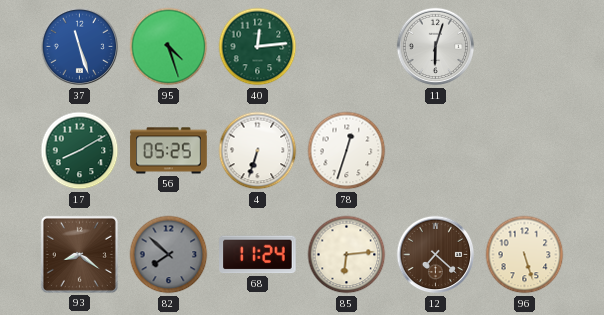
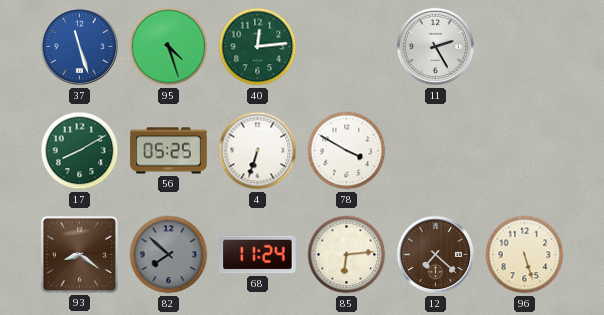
11: 6:03 -> 2:25
78: 12:33 -> 3:50
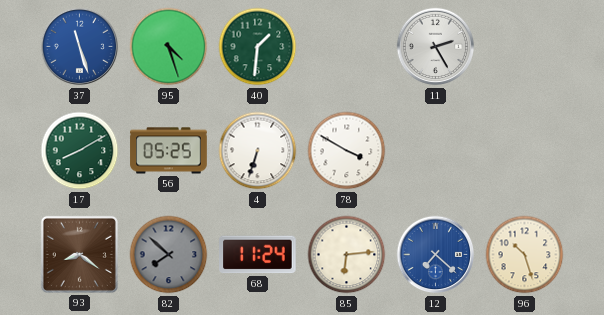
40: 12:14 -> 1:31
12 dial: brown -> blue
96: 5:27 -> 10:27
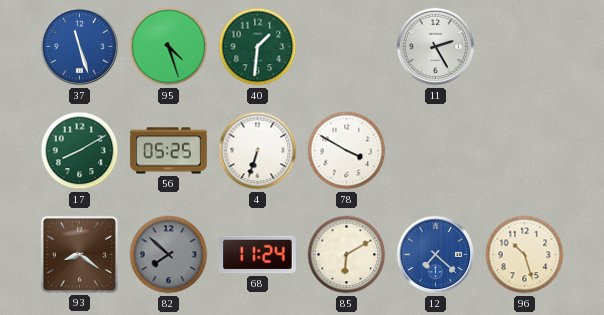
85: 6:14 -> 6:10
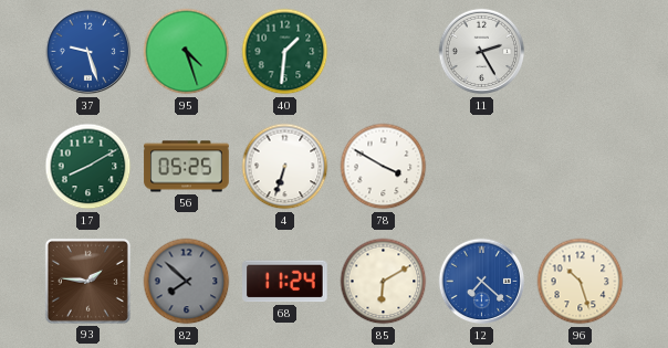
37: 11:27 -> 9:27
93: 8:21 -> 1:46
